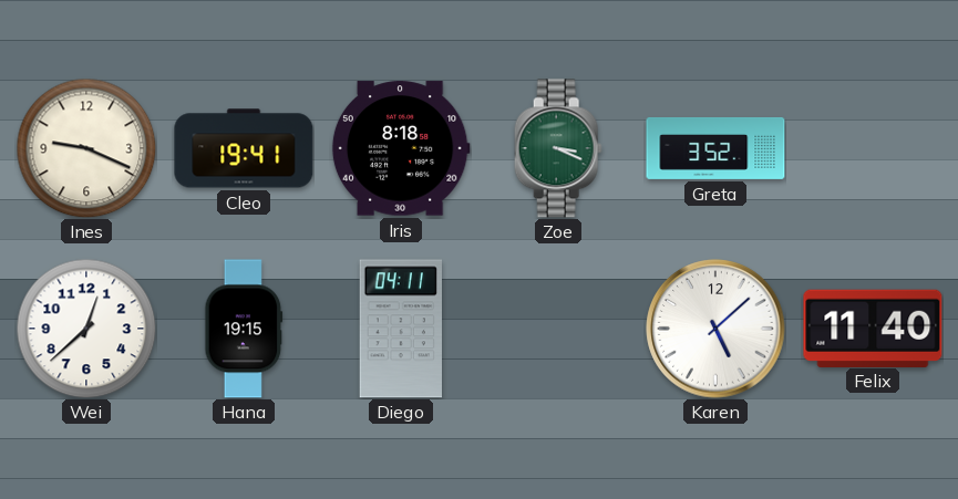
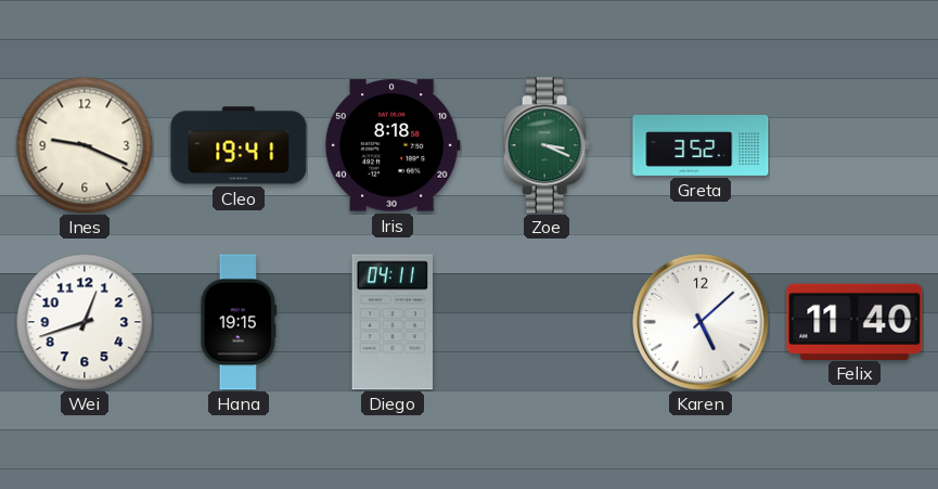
Wei: 12:38 -> 12:42
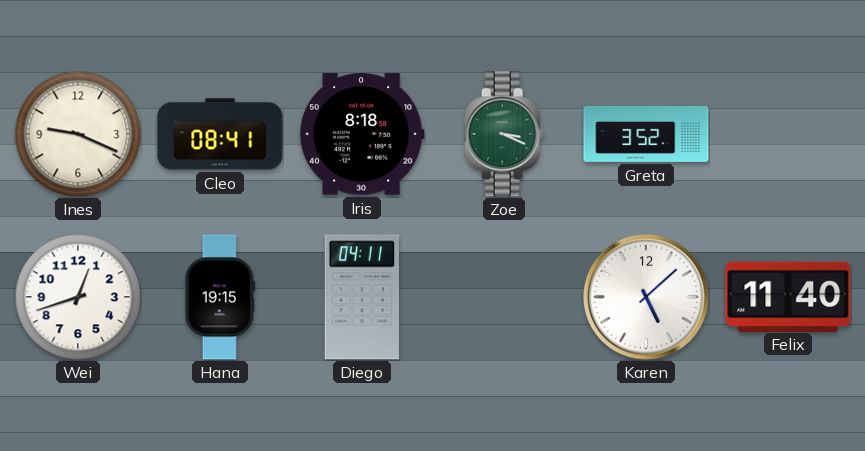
Cleo: 19:41 -> 08:41
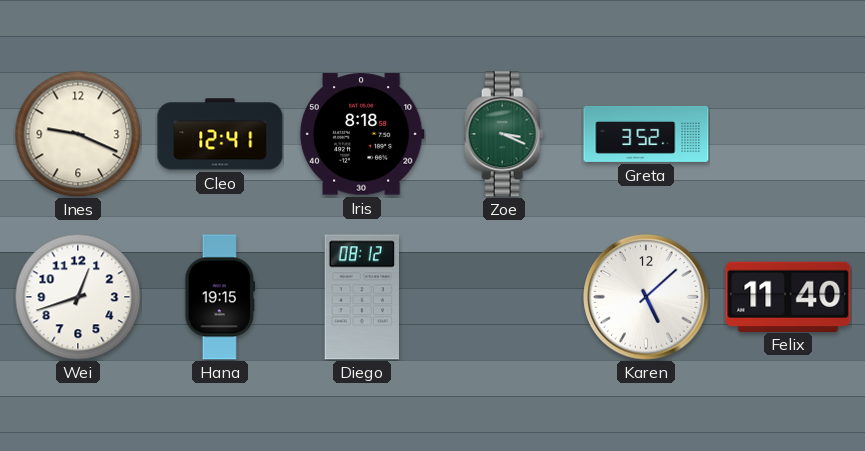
Cleo: 08:41 -> 12:41
Diego: 04:11 -> 08:12
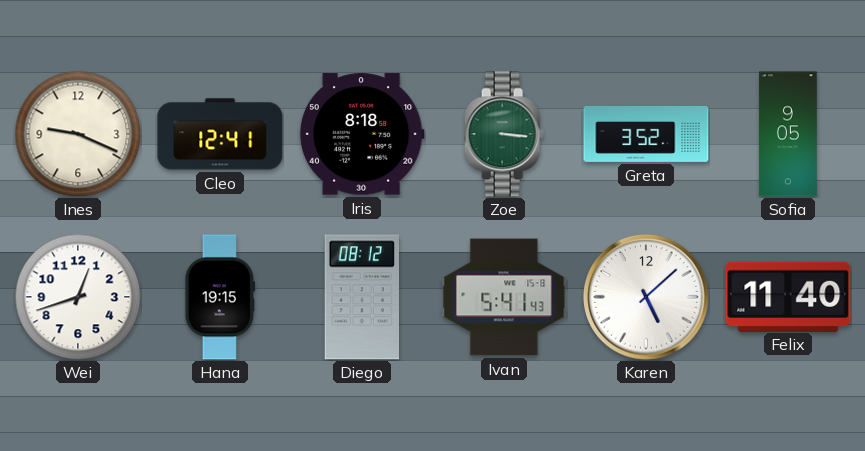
Zoe: 3:19 -> 3:16
Sofia: none -> 9:05
Ivan: none -> 5:41
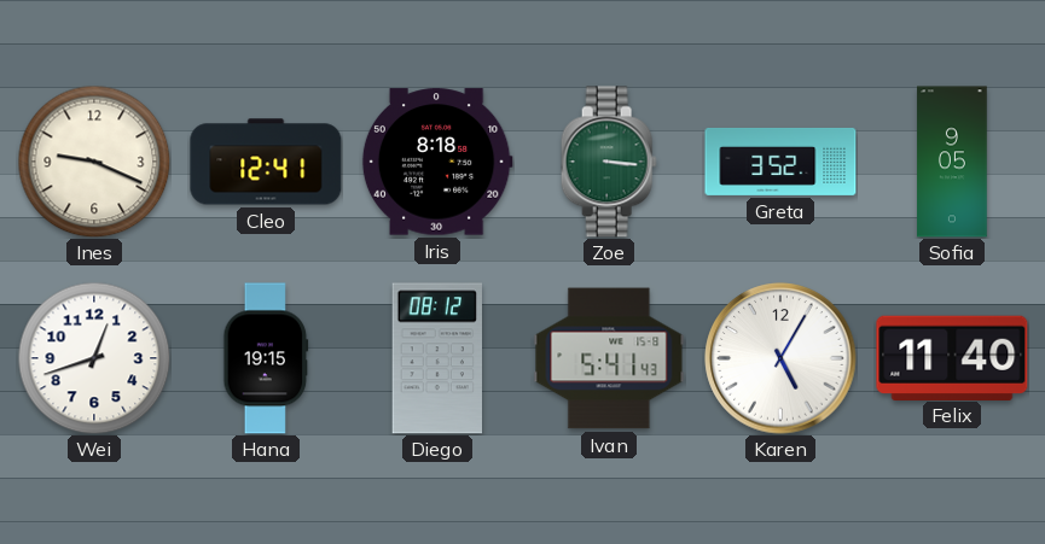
Karen: 5:08 -> 5:05
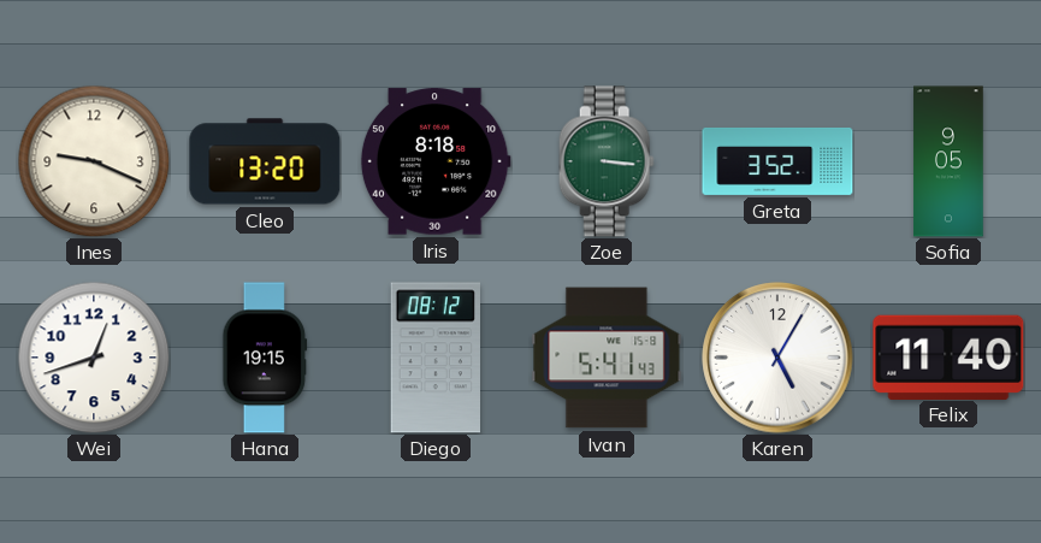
Cleo: 12:41 -> 13:20
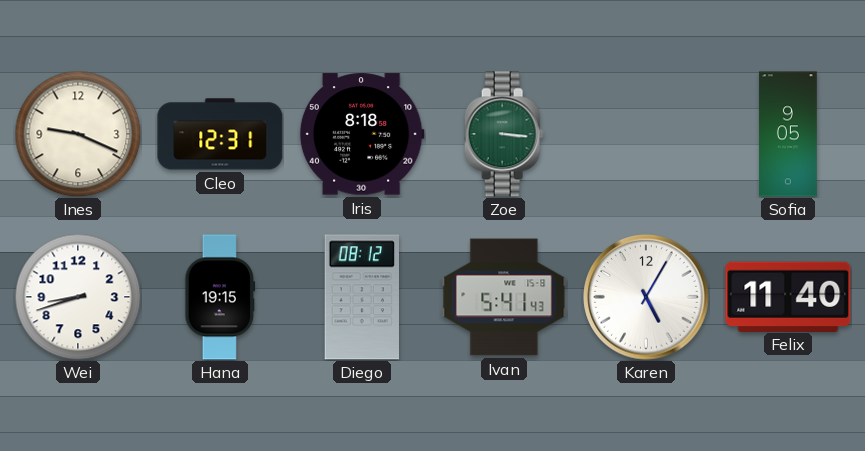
Cleo: 13:20 -> 12:31
Greta: 3:52 -> none
Wei: 12:42 -> 8:42
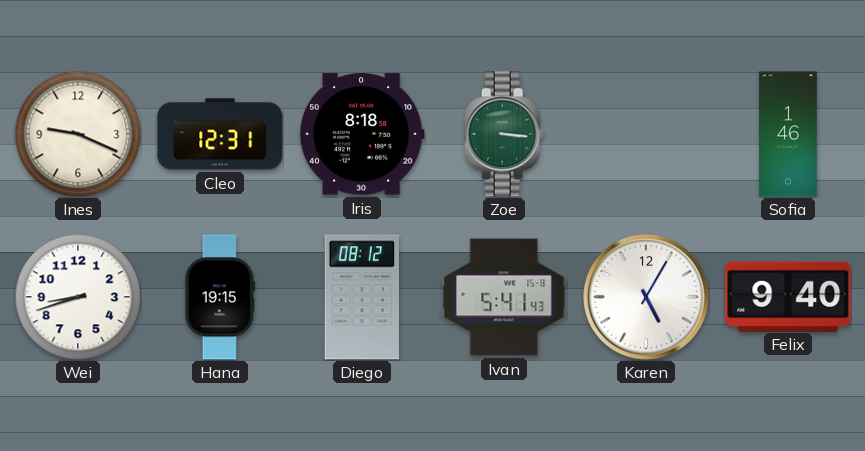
Sofia: 9:05 -> 1:46
Felix: 11:40 -> 9:40
